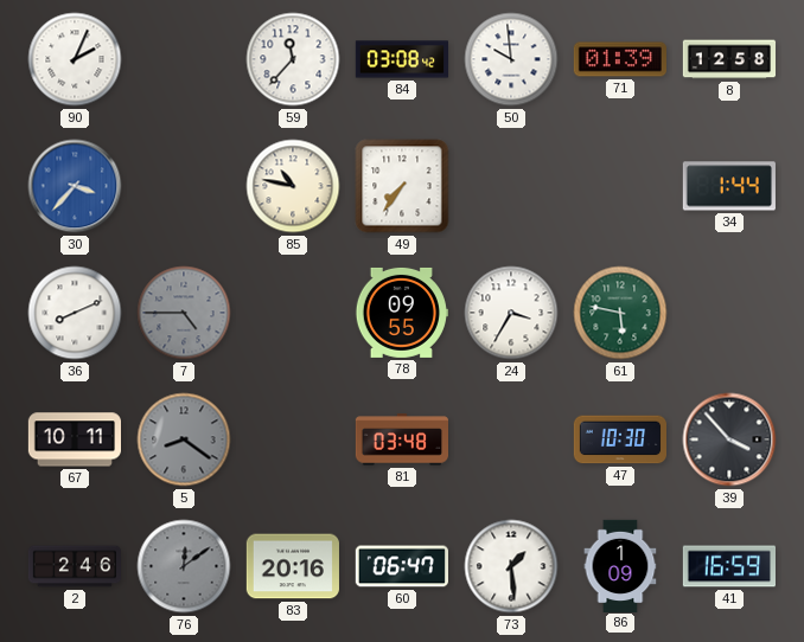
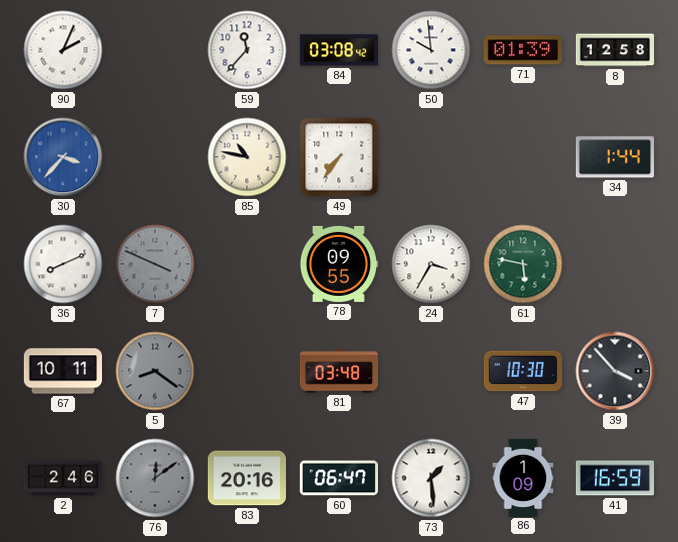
7: 4:45 -> 3:49
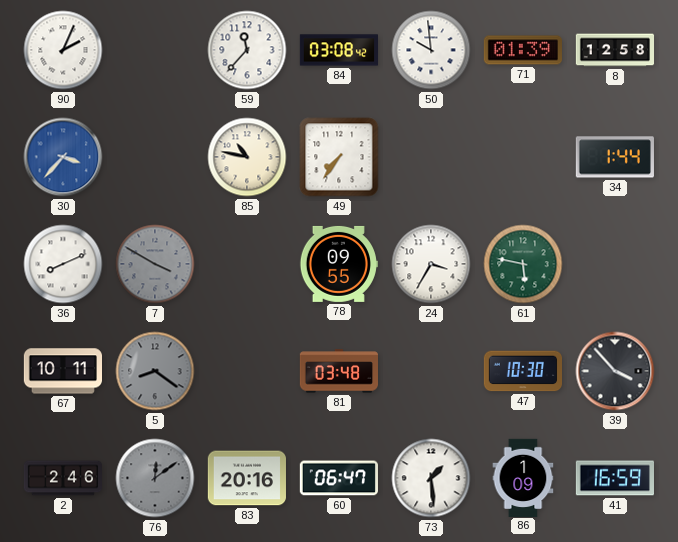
7: 3:49 -> 3:50
